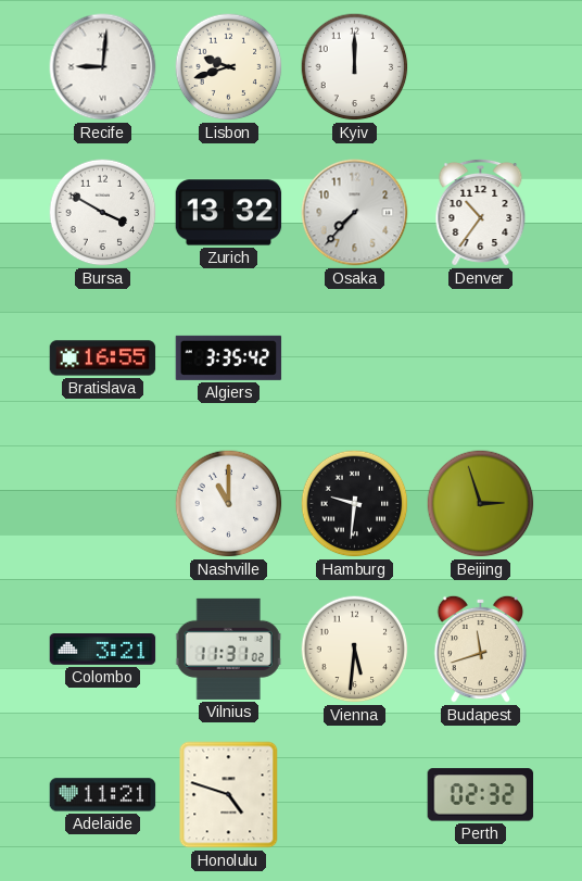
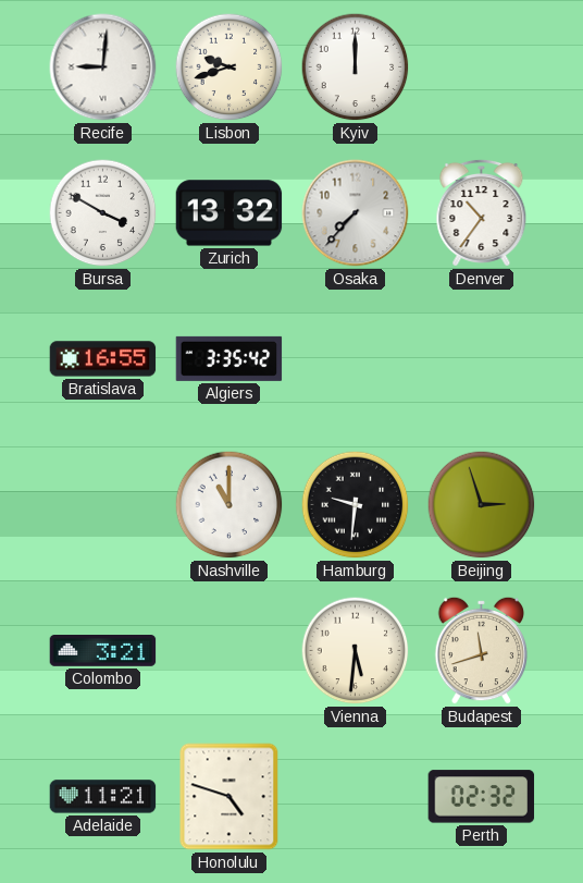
Vilnius: 11:31 -> none
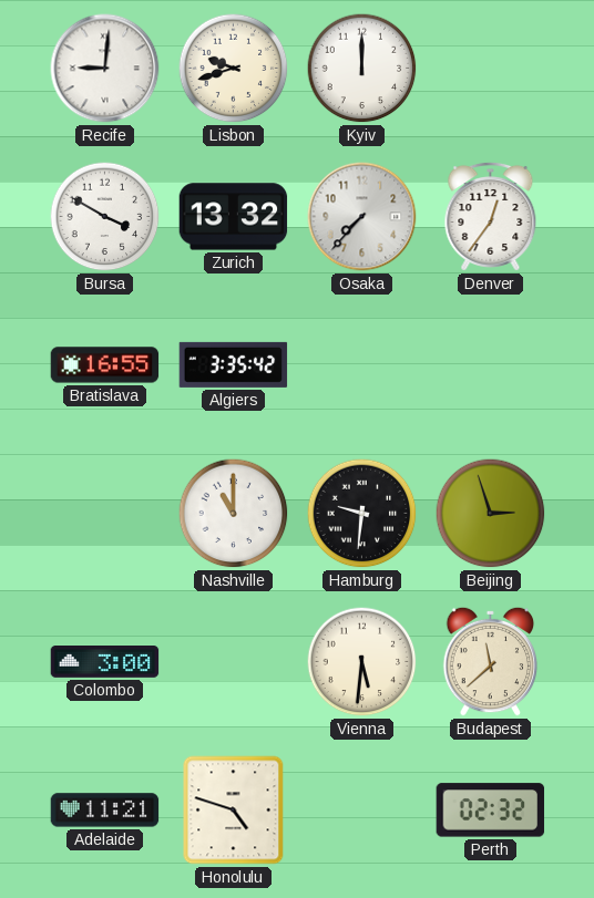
Denver: 10:36 -> 12:36
Colombo: 3:21 -> 3:00
Budapest: 11:42 -> 11:38
